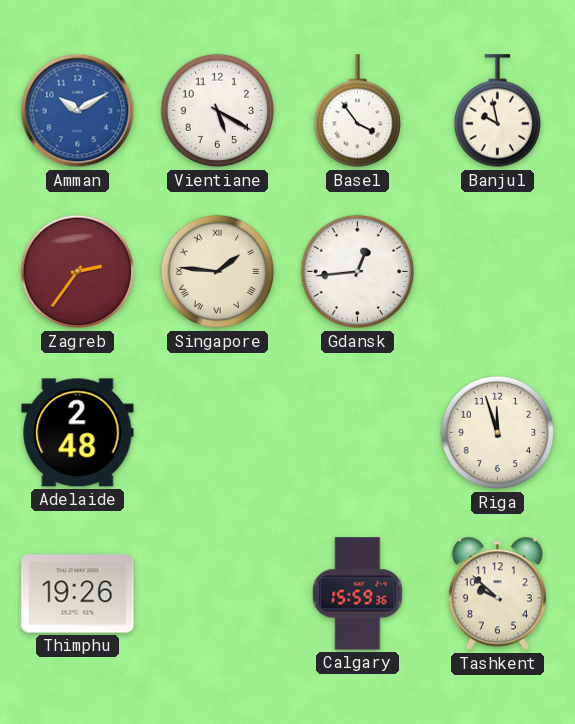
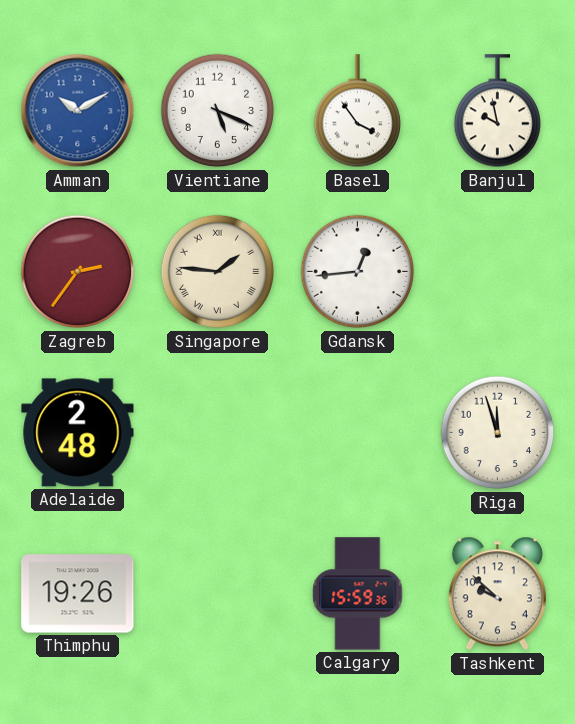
Vientiane: 5:20 -> 5:19
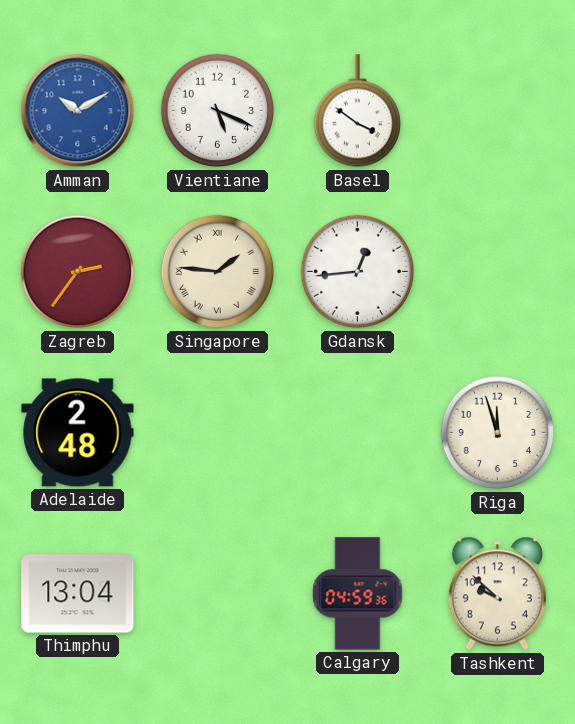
Basel: 3:54 -> 3:51
Banjul: 9:58 -> none
Thimphu: 19:26 -> 13:04
Calgary: 15:59 -> 04:59
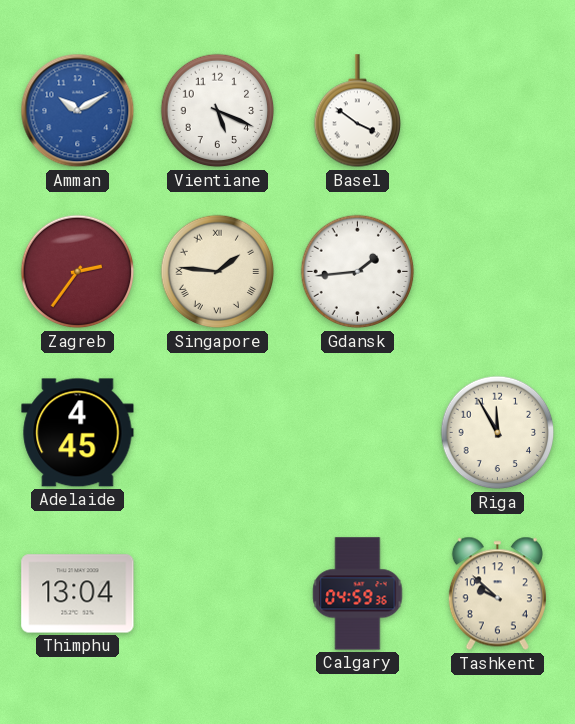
Gdansk: 12:44 -> 1:44
Adelaide: 2:48 -> 4:45
Riga: 11:57 -> 11:55
